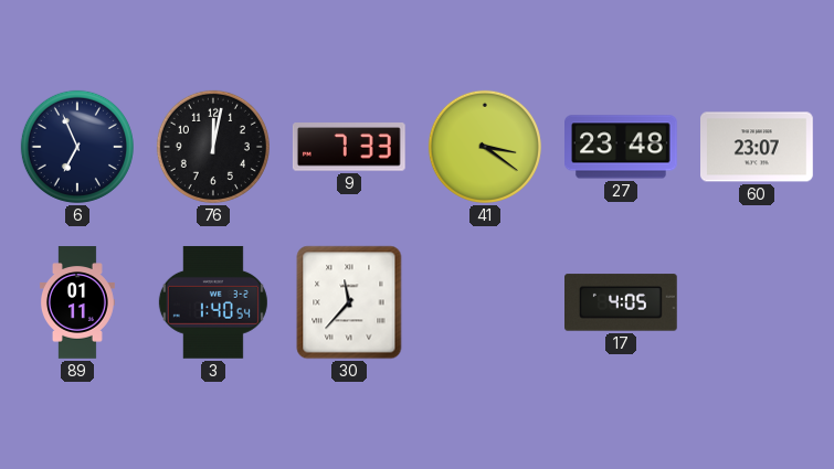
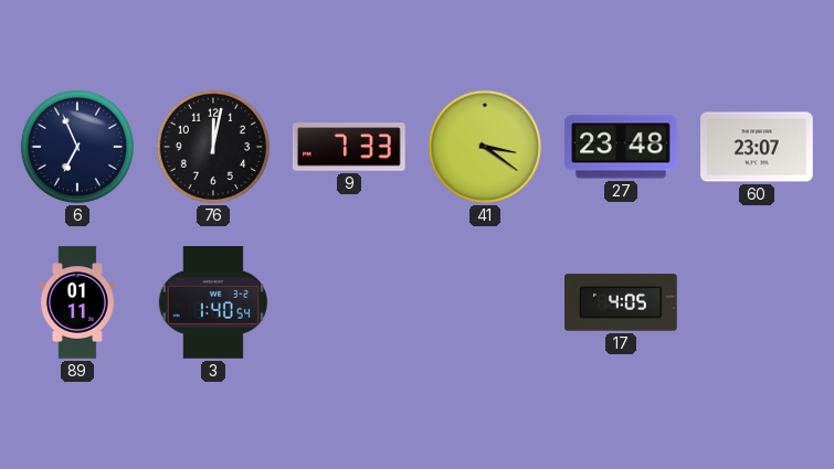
30: 11:37 -> none
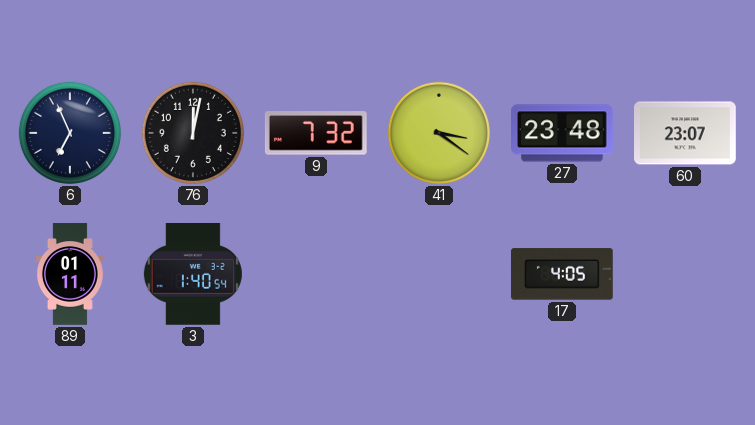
9: 7:33 -> 7:32
